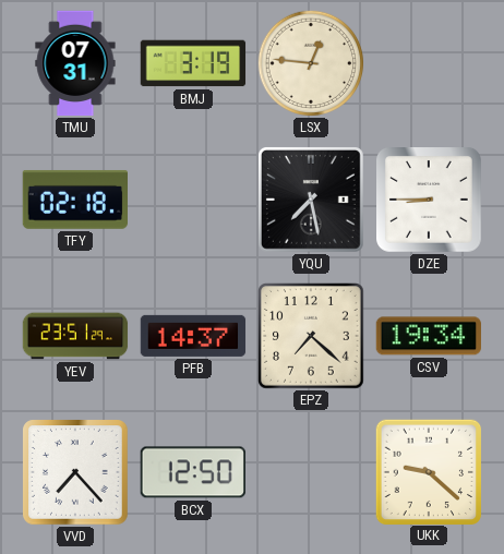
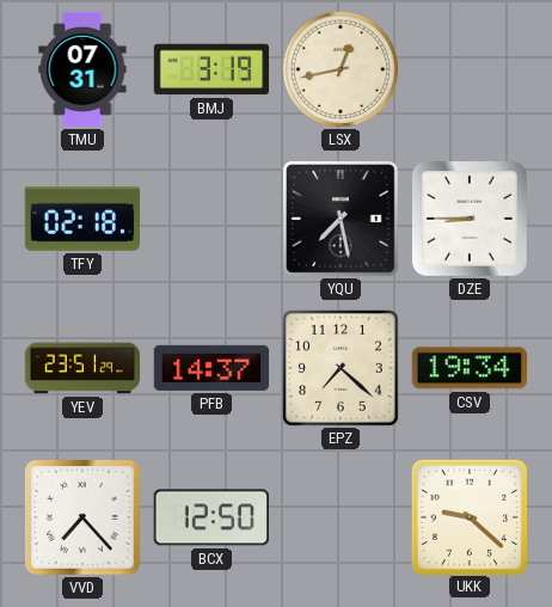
LSX: 12:46 -> 12:43
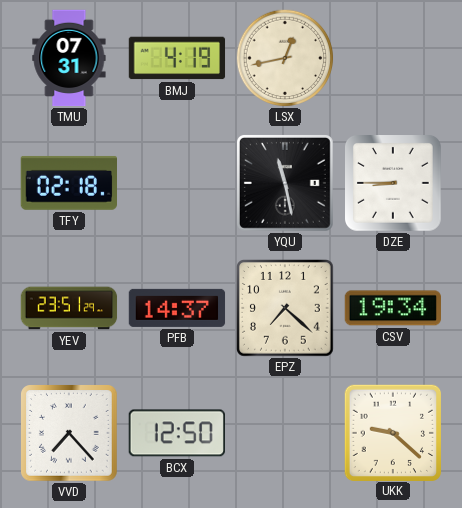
BMJ: 3:19 -> 4:19
YQU: 7:28 -> 11:28
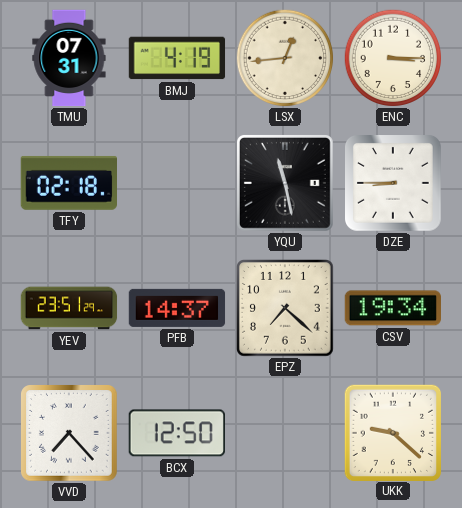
LSX: 12:43 -> 12:44
ENC: none -> 3:15
